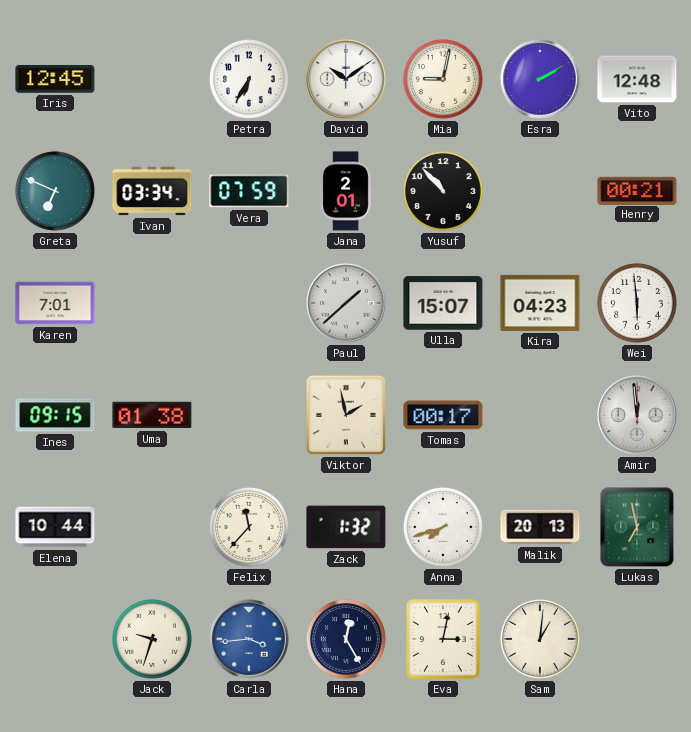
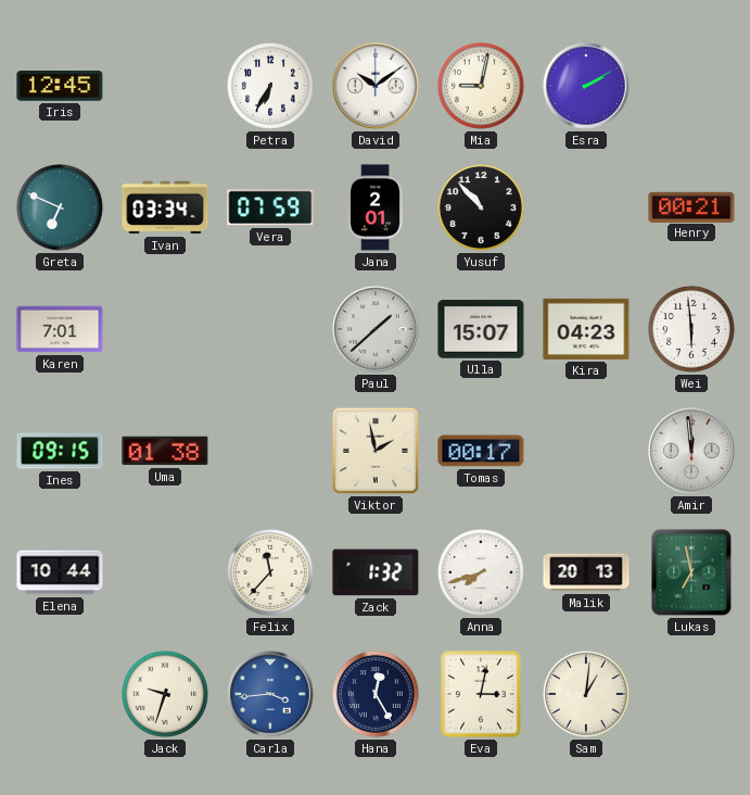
Vito: 12:48 -> none
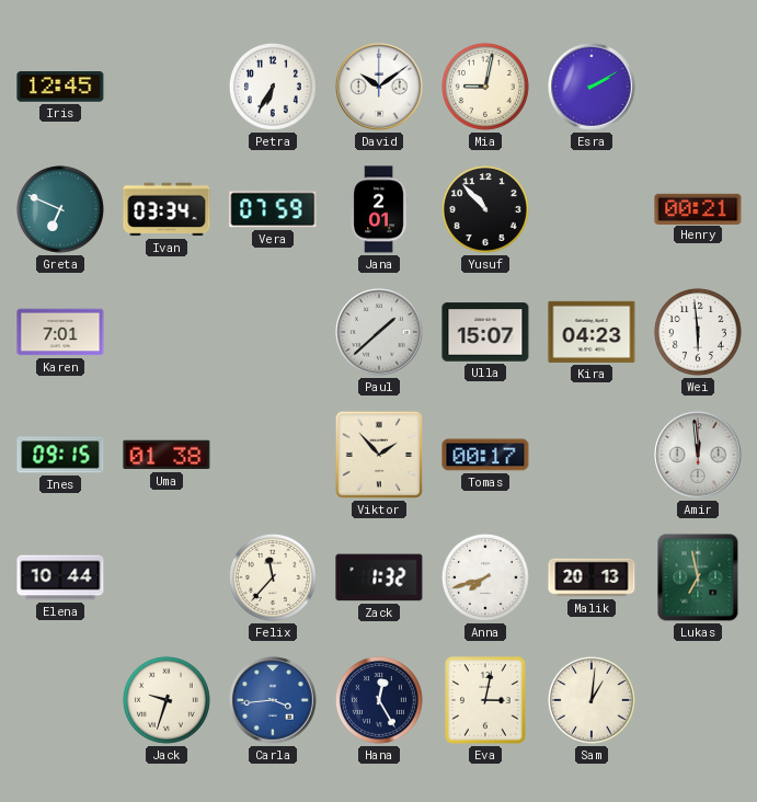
Viktor: 1:58 -> 1:53
